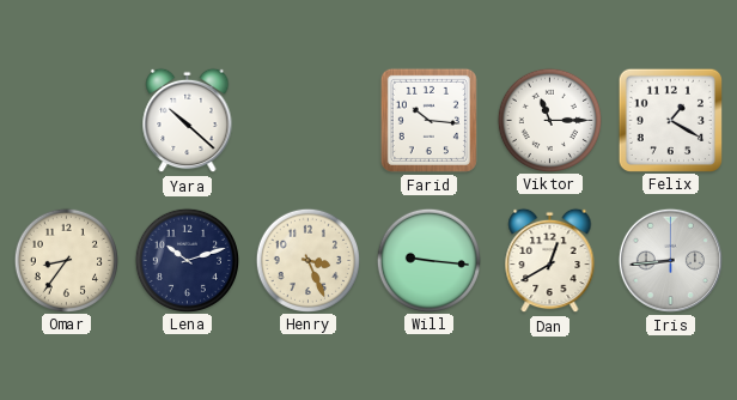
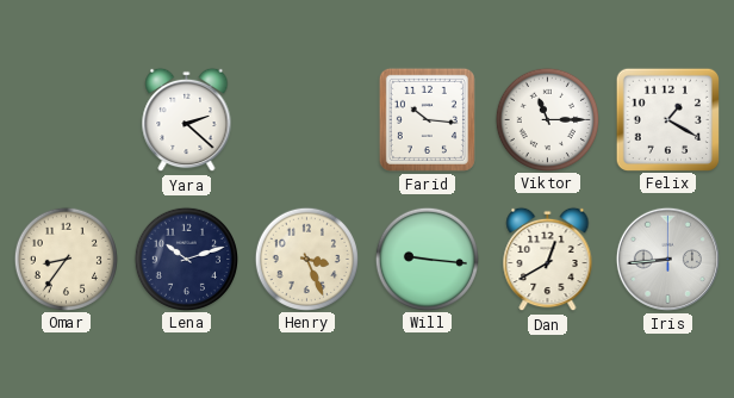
Yara: 10:22 -> 2:22
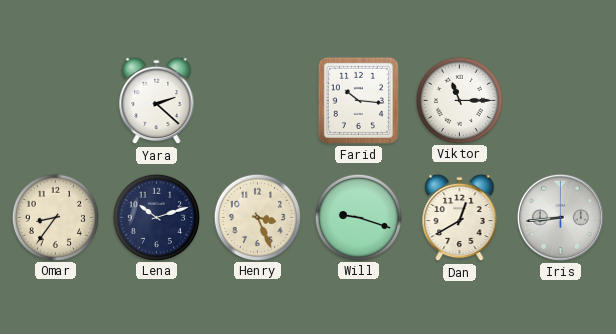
Felix: 1:20 -> none
Will: 9:16 -> 9:18
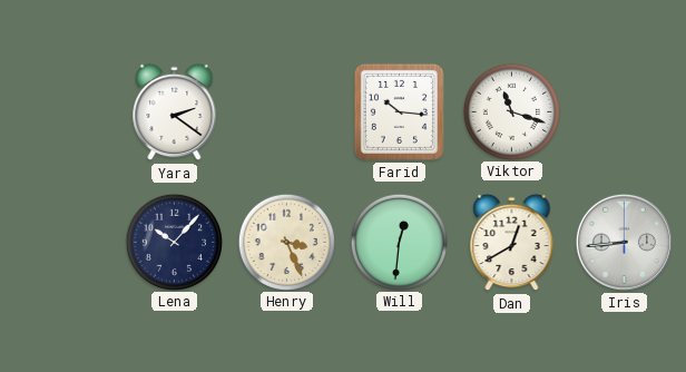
Yara: 2:22 -> 2:21
Viktor: 11:15 -> 11:18
Omar: 8:36 -> none
Lena: 10:12 -> 10:07
Will: 9:18 -> 12:31
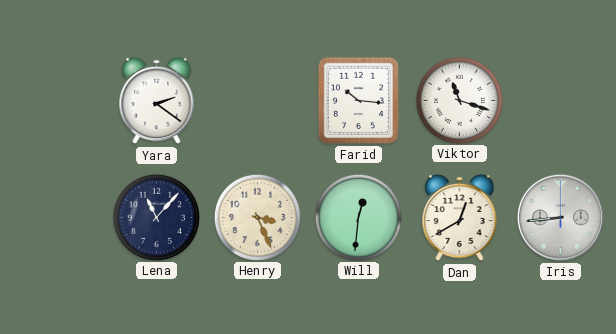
Lena: 10:07 -> 11:07
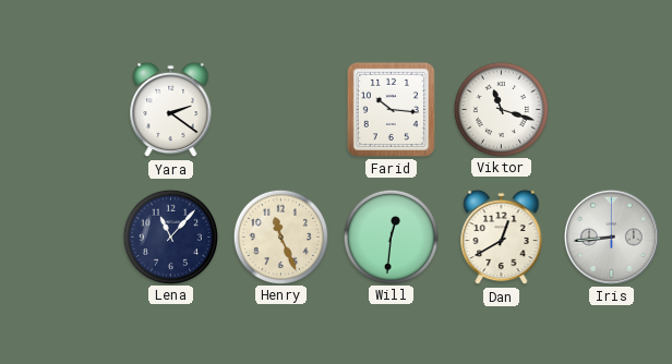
Henry: 3:26 -> 11:26
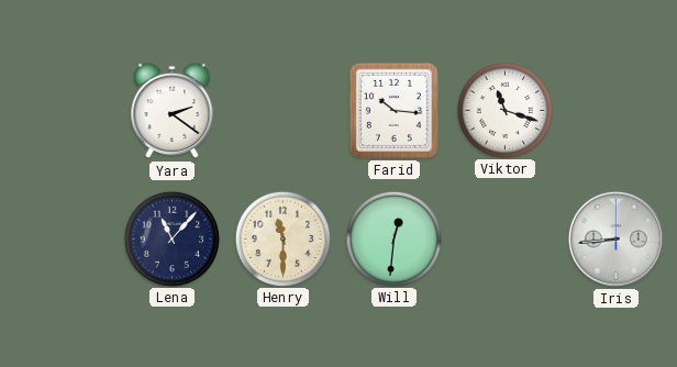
Henry: 11:26 -> 11:30
Dan: 12:40 -> none
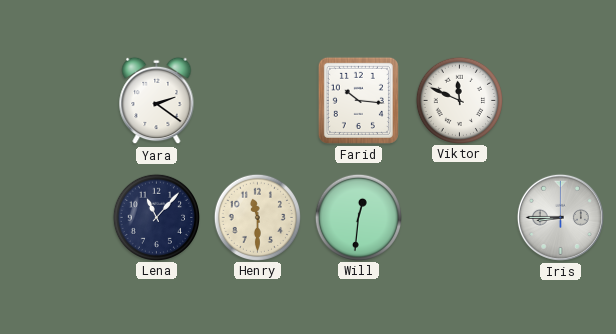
Viktor: 11:18 -> 11:49
Iris: 8:44 -> 8:45
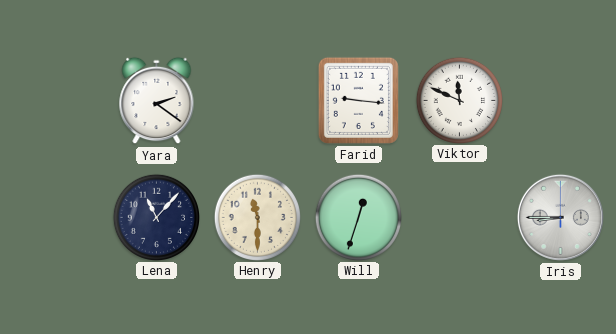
Farid: 10:16 -> 9:16
Will: 12:31 -> 12:33
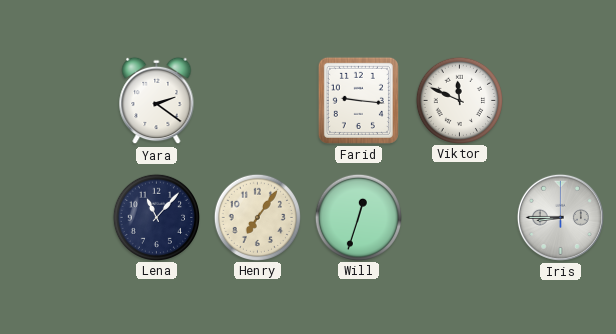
Henry: 11:30 -> 7:06
